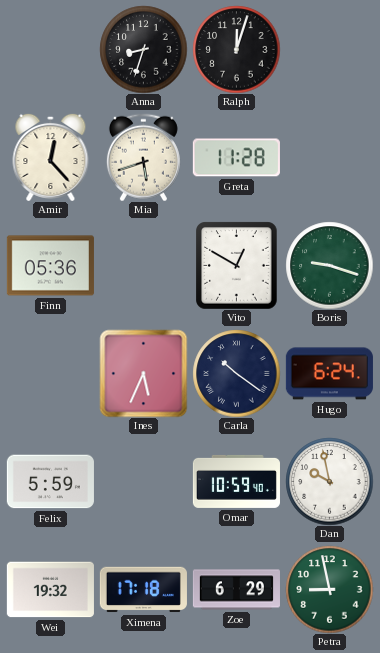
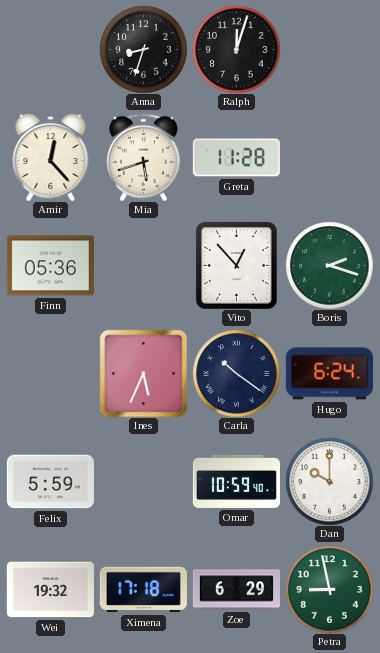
Vito: 12:50 -> 12:53
Boris: 9:18 -> 2:18
Dan: 9:58 -> 10:00
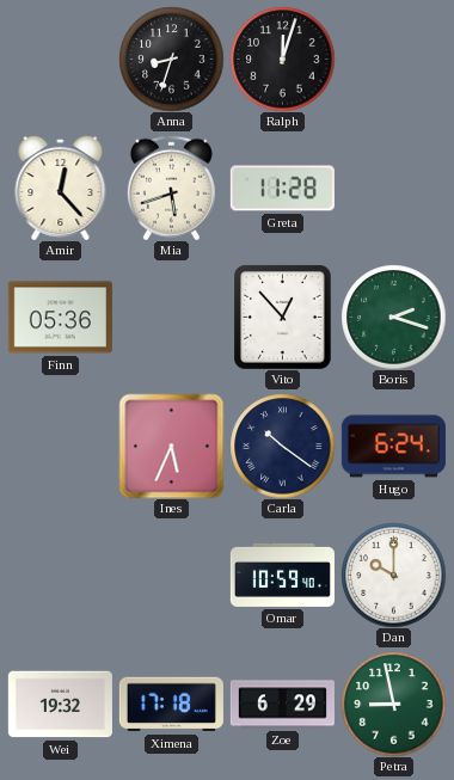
Felix: 5:59 -> none
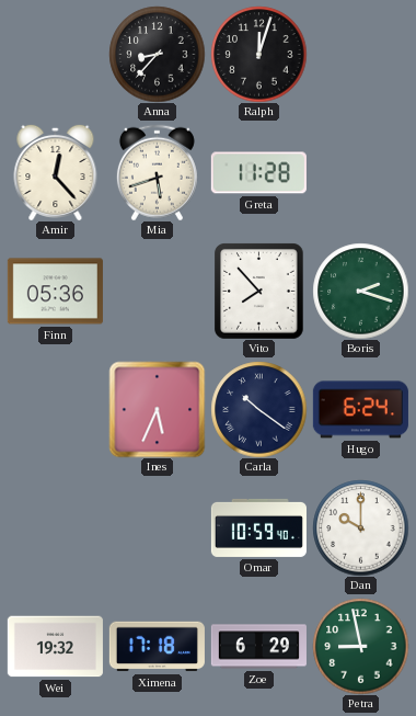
Anna: 8:33 -> 8:37
Vito: 12:53 -> 7:53
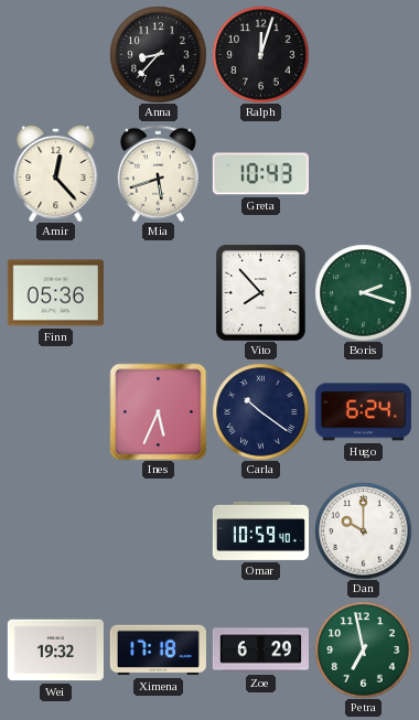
Greta: 11:28 -> 10:43
Petra: 8:58 -> 6:58
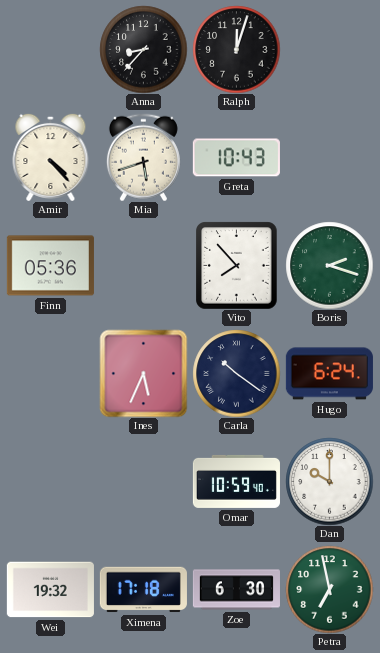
Amir: 12:23 -> 4:23
Zoe: 6:29 -> 6:30
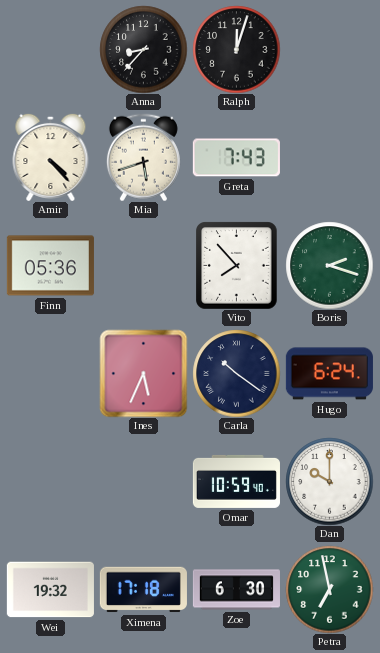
Greta: 10:43 -> 7:43
